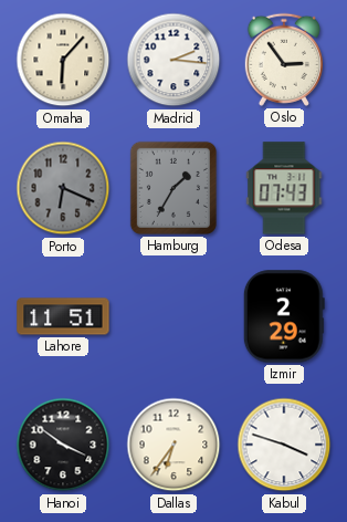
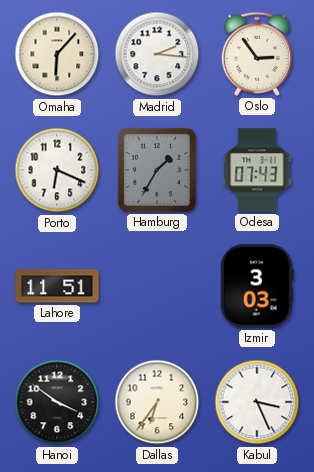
Porto dial: grey -> white
Izmir: 2:29 -> 3:03
Kabul: 3:48 -> 3:26
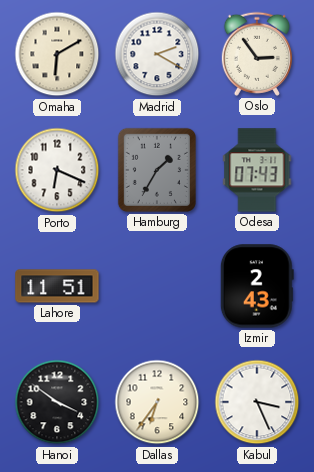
Omaha: 6:07 -> 6:10
Madrid: 2:16 -> 2:20
Izmir: 3:03 -> 2:43
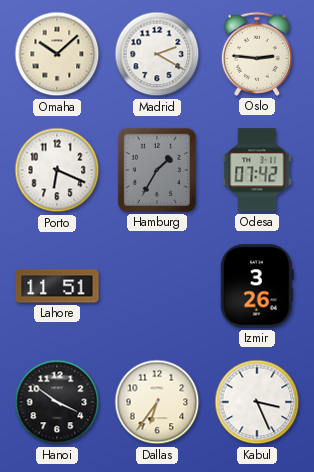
Omaha: 6:10 -> 10:08
Oslo: 2:54 -> 2:46
Odesa: 07:43 -> 07:42
Izmir: 2:43 -> 3:26
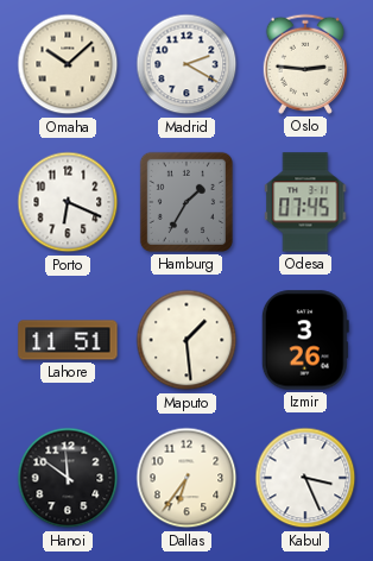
Odesa: 07:42 -> 07:45
Maputo: none -> 1:29
Hanoi: 3:51 -> 11:51
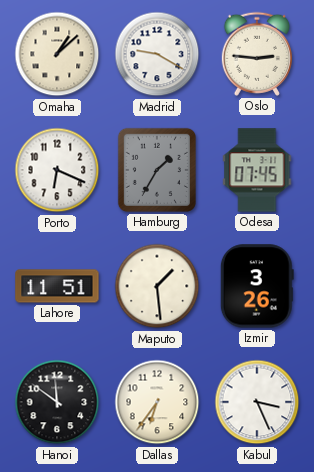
Omaha: 10:08 -> 1:08
Madrid: 2:20 -> 9:20
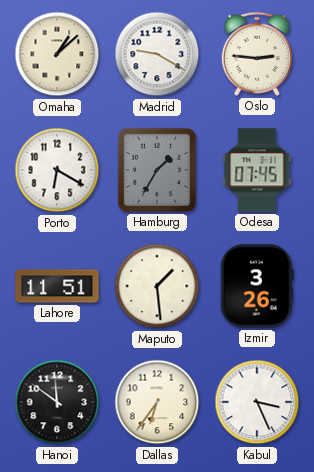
Porto: 6:19 -> 6:20
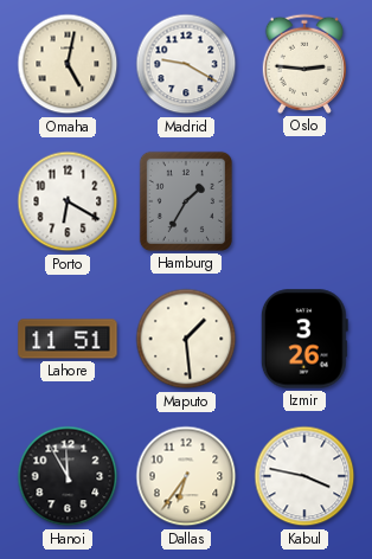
Omaha: 1:08 -> 5:02
Odesa: 07:45 -> none
Hanoi: 11:51 -> 11:55
Kabul: 3:26 -> 3:47
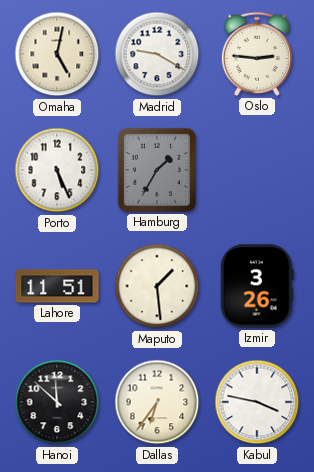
Porto: 6:20 -> 5:26
Hanoi: 11:55 -> 11:52
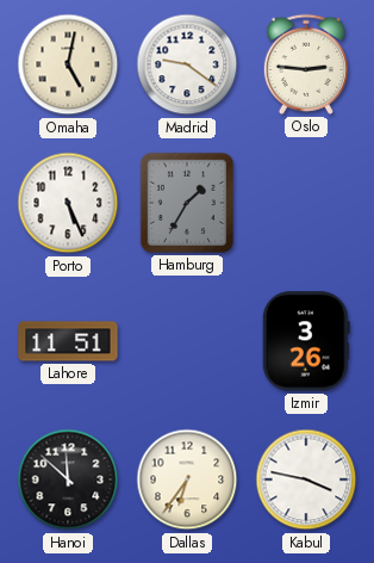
Madrid: 9:20 -> 9:21
Maputo: 1:29 -> none
